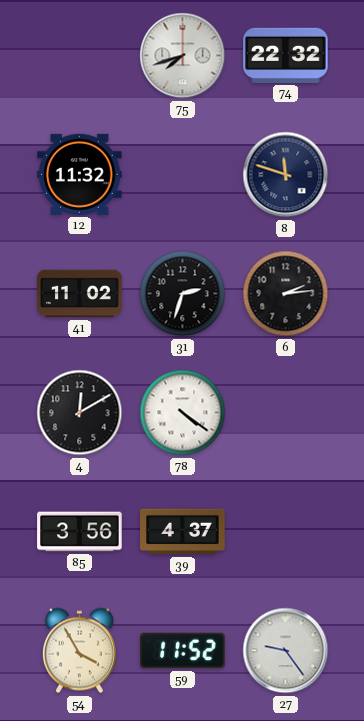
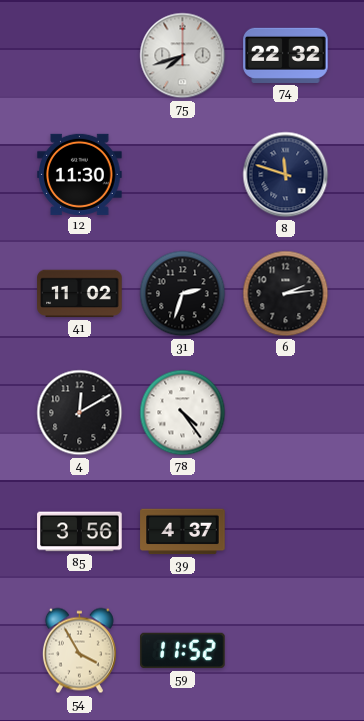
12: 11:32 -> 11:30
78: 4:21 -> 4:24
27: 9:24 -> none
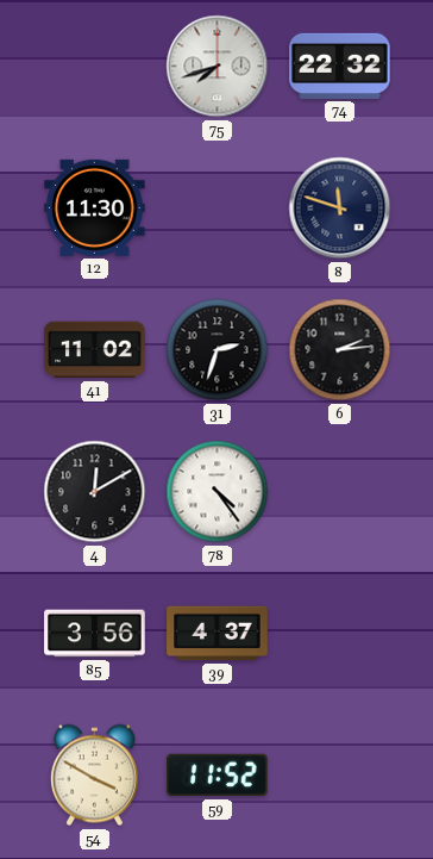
54: 3:55 -> 3:50
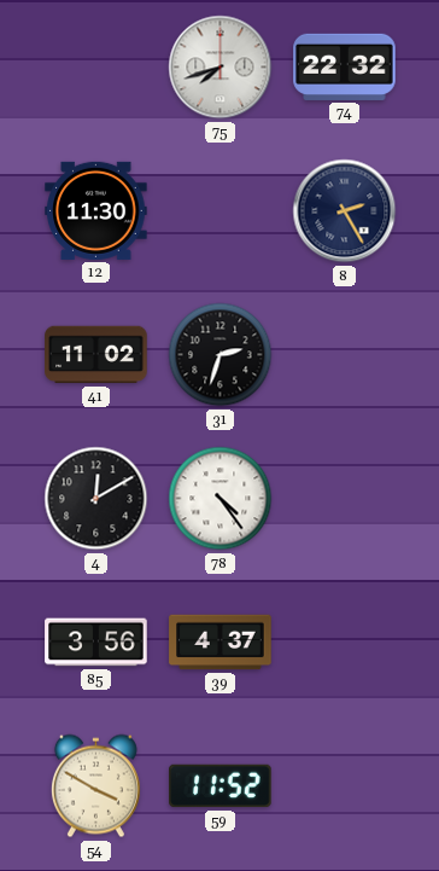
8: 11:48 -> 2:25
6: 2:14 -> none
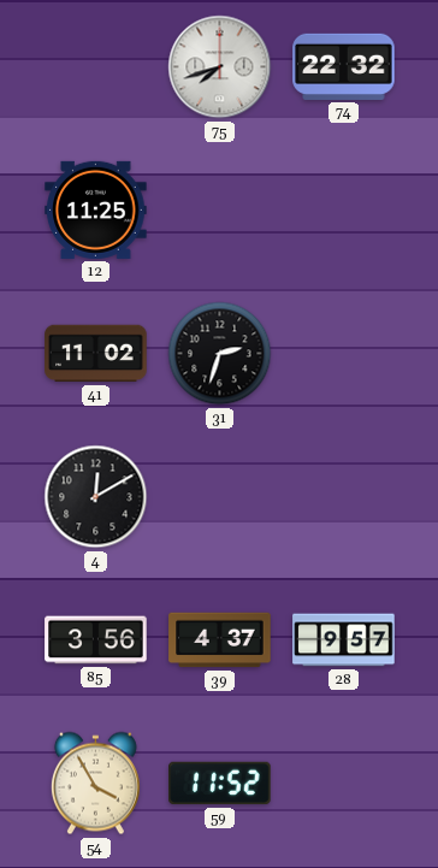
12: 11:30 -> 11:25
8: 2:25 -> none
78: 4:24 -> none
28: none -> 9:57
54: 3:50 -> 3:55
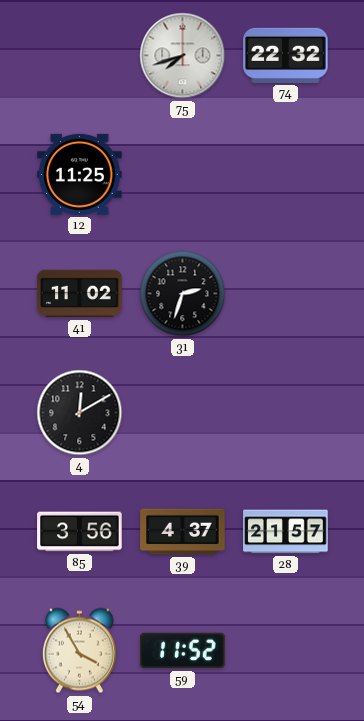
28: 9:57 -> 21:57
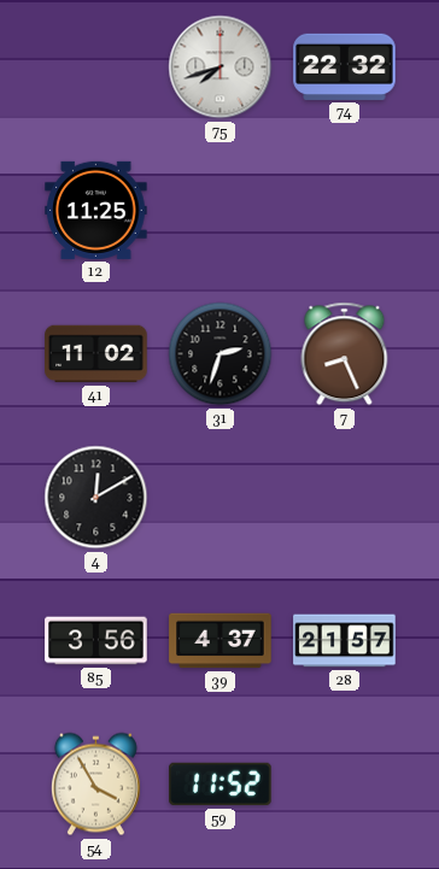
7: none -> 8:26
